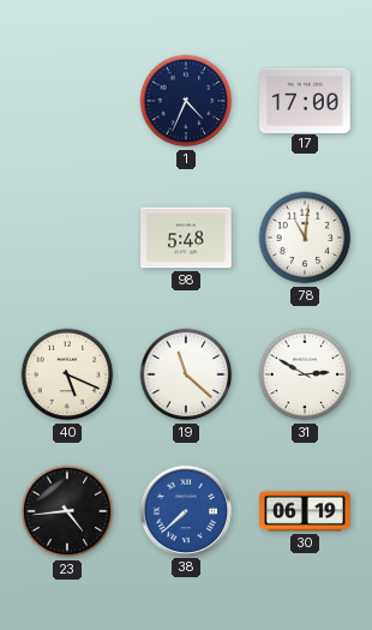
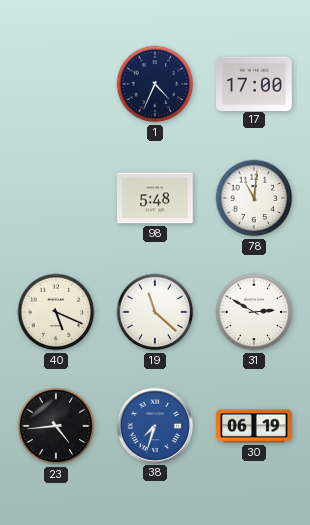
38: 7:38 -> 7:33
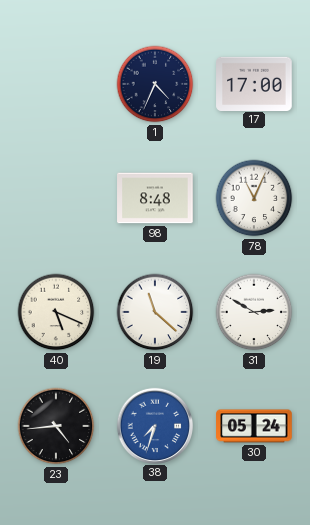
98: 5:48 -> 8:48
78: 11:01 -> 11:04
30: 06:19 -> 05:24
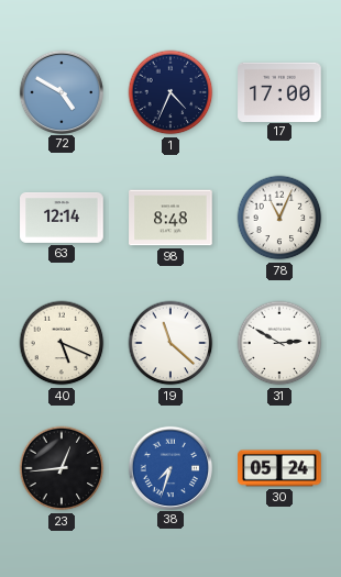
72: none -> 4:50
63: none -> 12:14
23: 4:44 -> 12:44
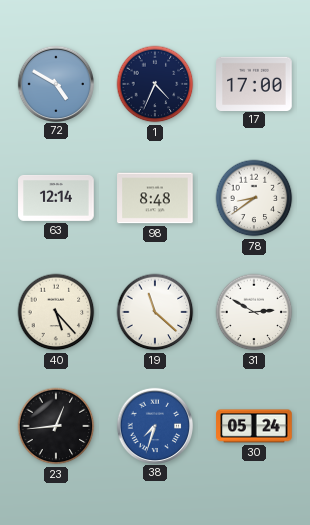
78: 11:04 -> 8:39
40: 5:19 -> 5:23
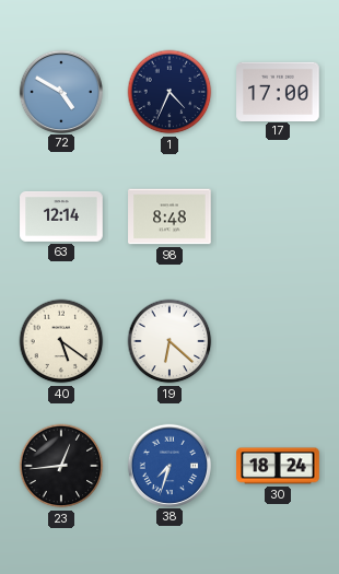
78: 8:39 -> none
40: 5:23 -> 5:21
19: 11:22 -> 6:22
31: 2:50 -> none
30: 05:24 -> 18:24
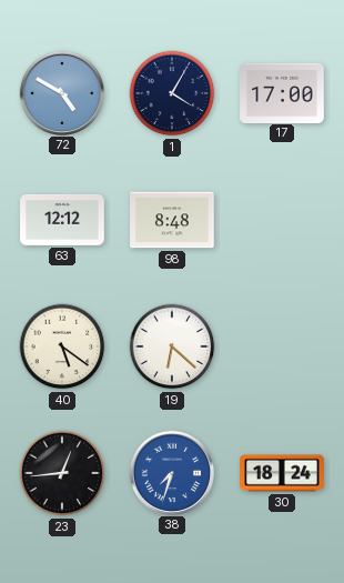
1: 4:34 -> 4:05
63: 12:14 -> 12:12
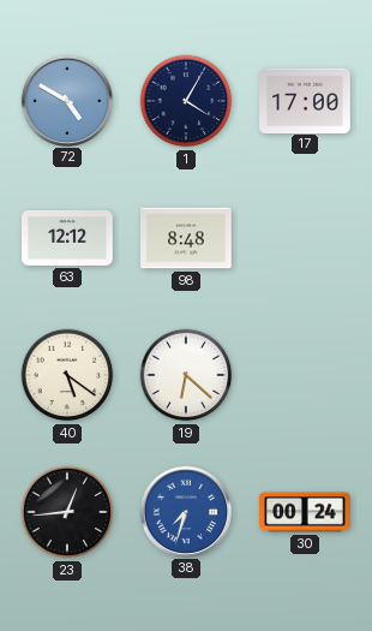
30: 18:24 -> 00:24
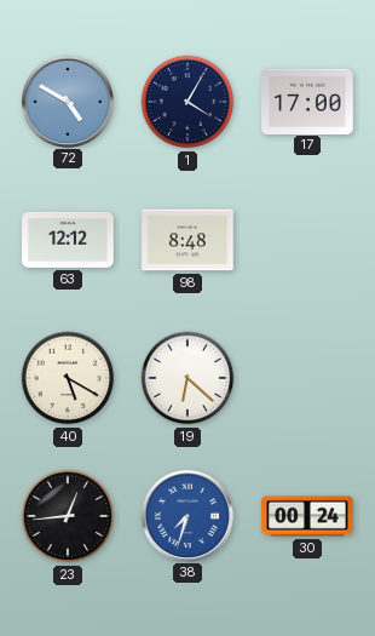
40: 5:21 -> 5:20
